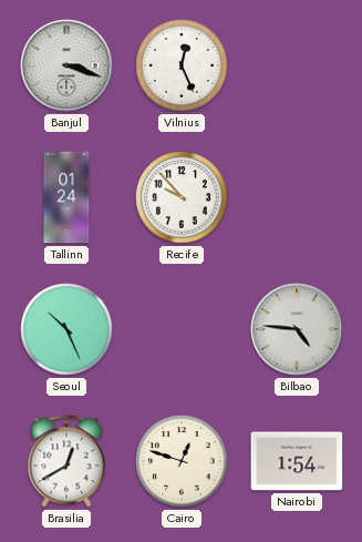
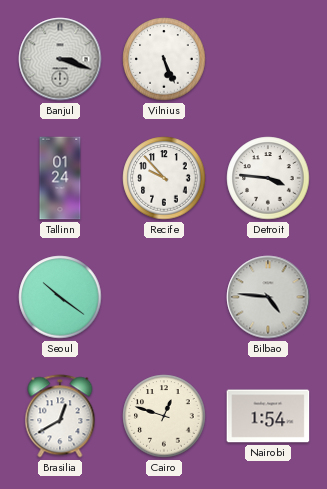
Vilnius: 12:26 -> 5:26
Detroit: none -> 3:46
Seoul: 10:26 -> 10:21
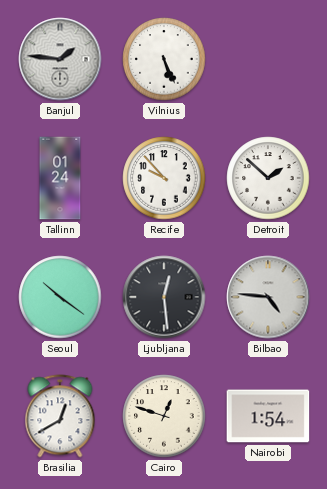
Banjul: 3:18 -> 1:46
Detroit: 3:46 -> 1:52
Ljubljana: none -> 12:29
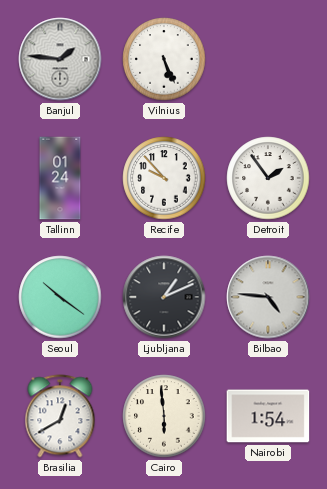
Detroit: 1:52 -> 1:54
Ljubljana: 12:29 -> 1:11
Cairo: 12:48 -> 5:59
